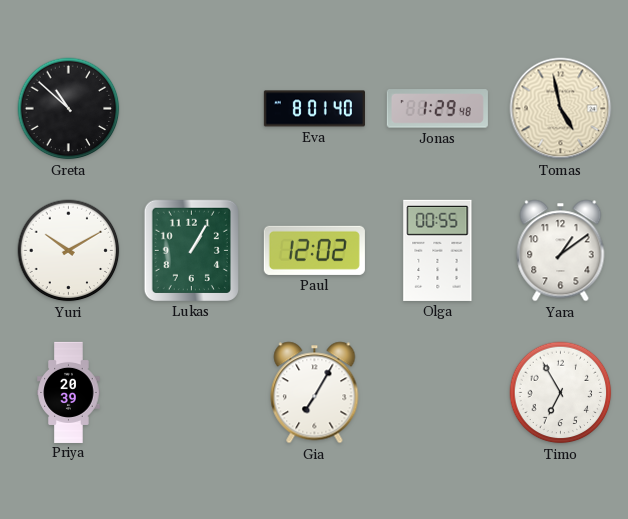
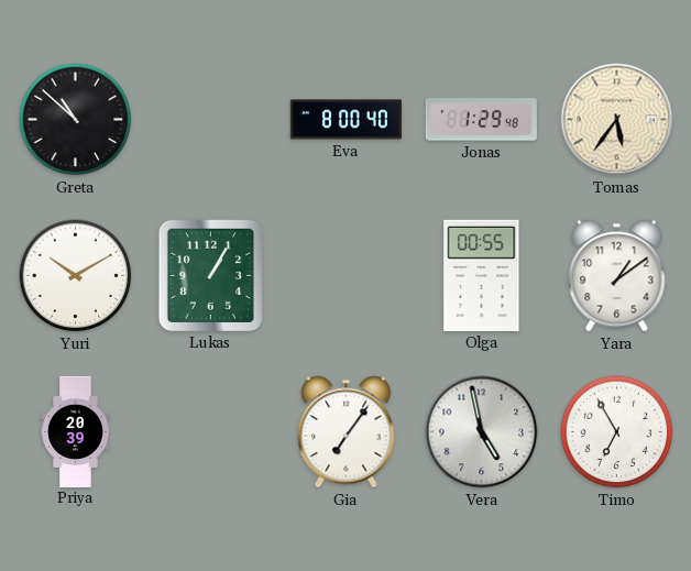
Eva: 8:01 -> 8:00
Tomas: 4:58 -> 5:36
Paul: 12:02 -> none
Gia: 7:05 -> 7:06
Vera: none -> 4:58
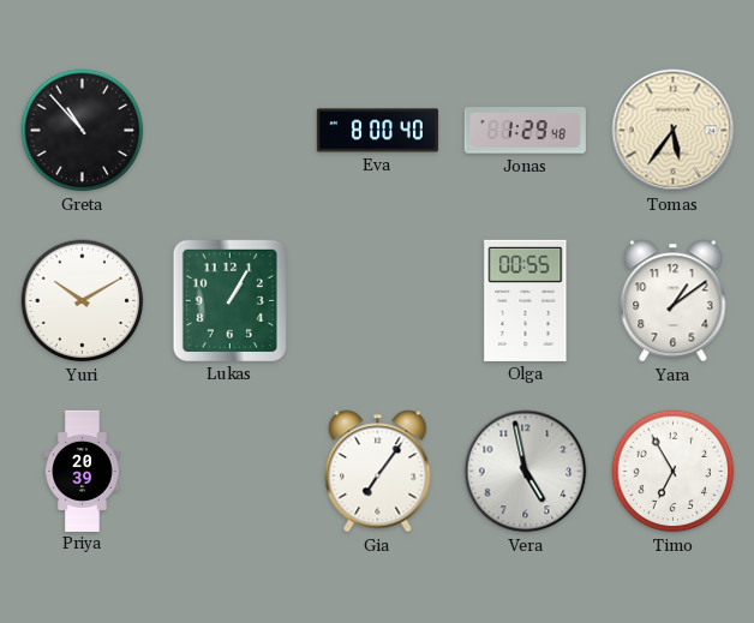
Greta: 10:52 -> 10:53
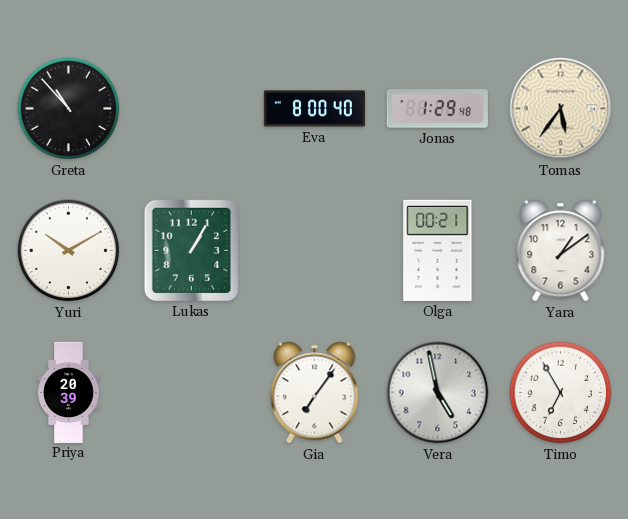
Olga: 00:55 -> 00:21
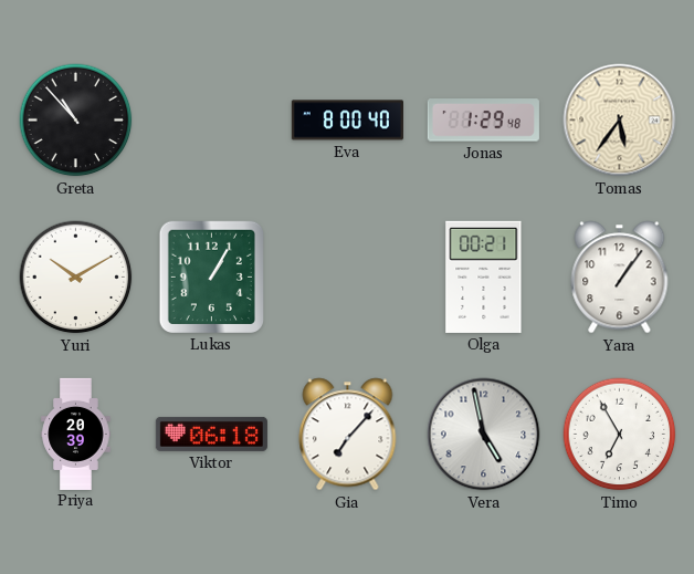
Yara: 1:09 -> 1:06
Viktor: none -> 06:18
Gia: 7:06 -> 7:07
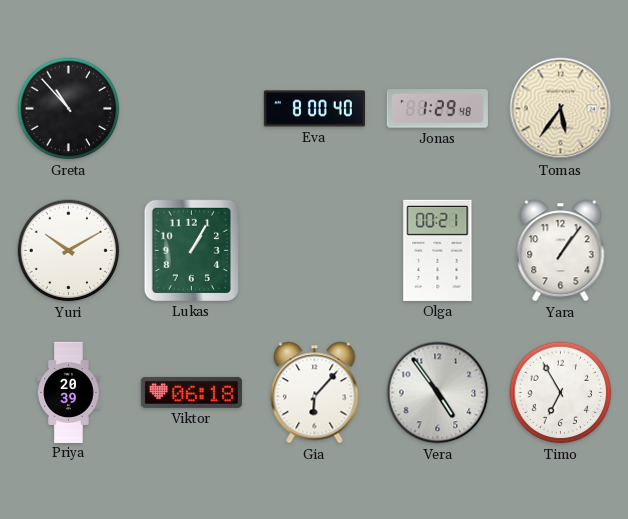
Gia: 7:07 -> 6:07
Vera: 4:58 -> 4:54
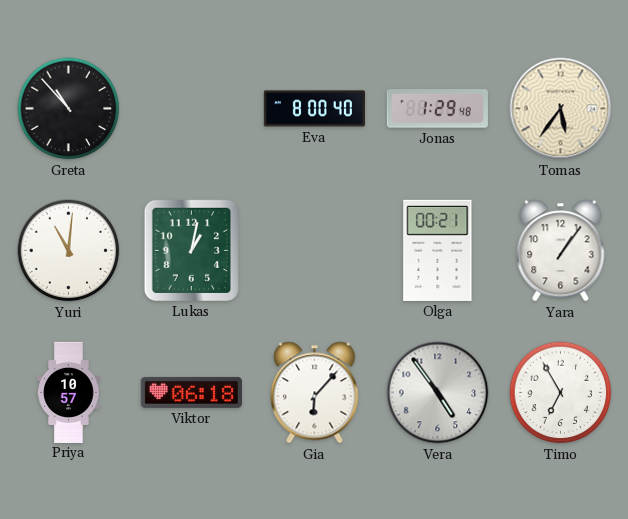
Yuri: 10:10 -> 11:01
Lukas: 1:05 -> 1:02
Priya: 20:39 -> 10:57
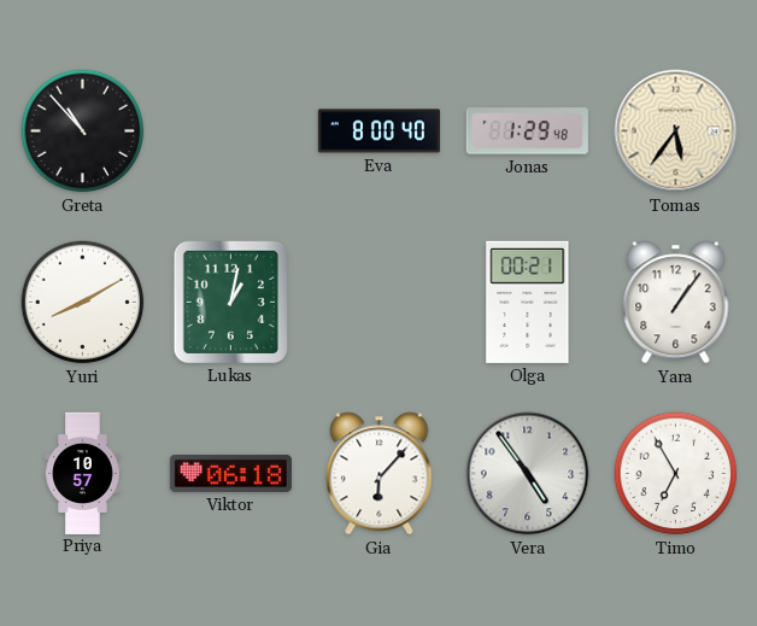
Yuri: 11:01 -> 8:10
